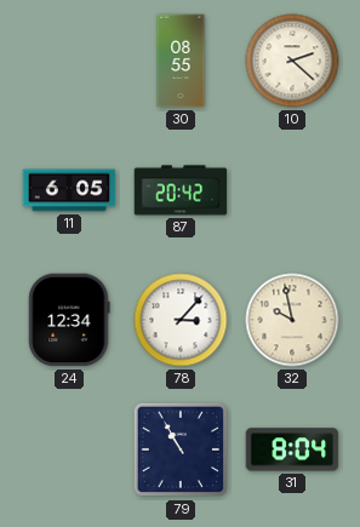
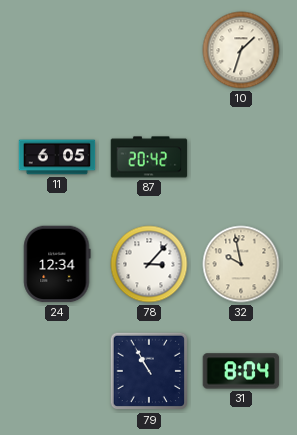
30: 08:55 -> none
10: 2:22 -> 1:33
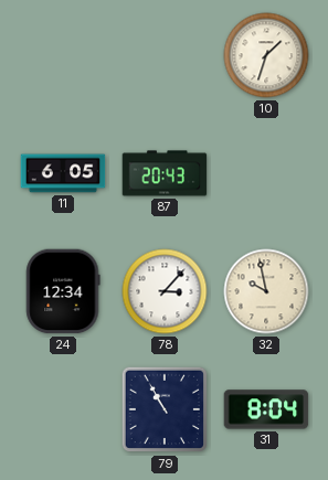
87: 20:42 -> 20:43
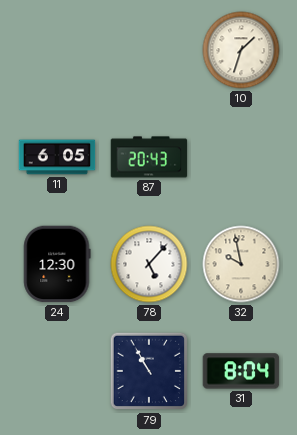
24: 12:34 -> 12:30
78: 3:07 -> 5:07
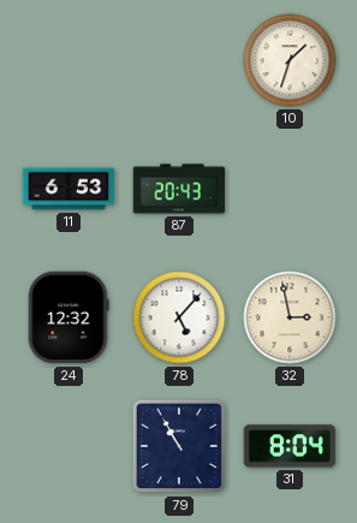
11: 6:05 -> 6:53
24: 12:30 -> 12:32
32: 9:58 -> 2:58
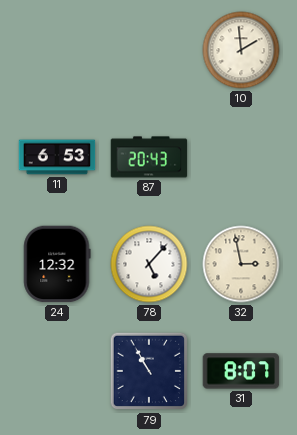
10: 1:33 -> 1:59
31: 8:04 -> 8:07
